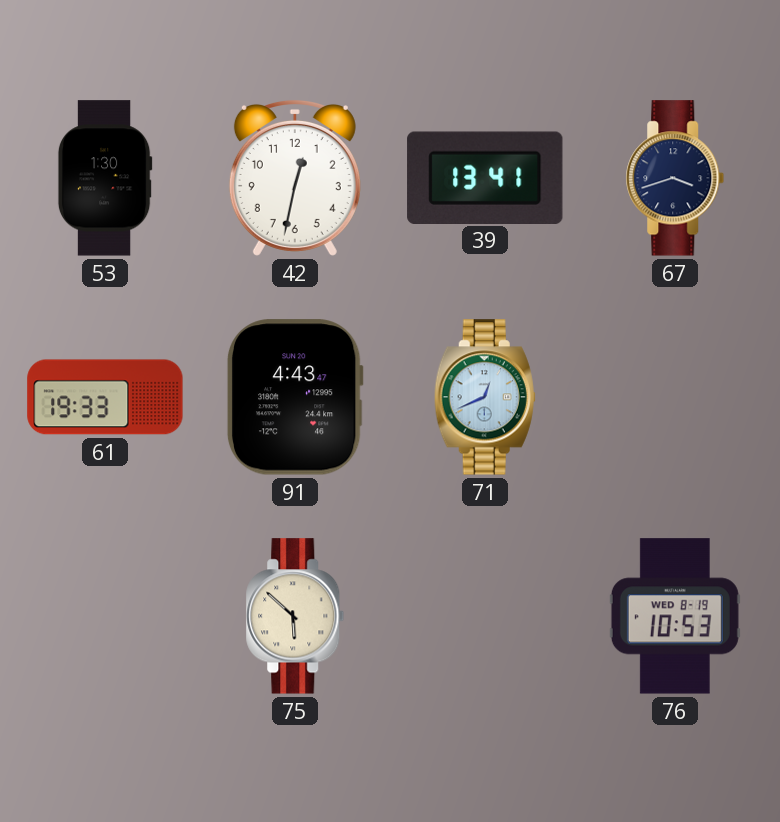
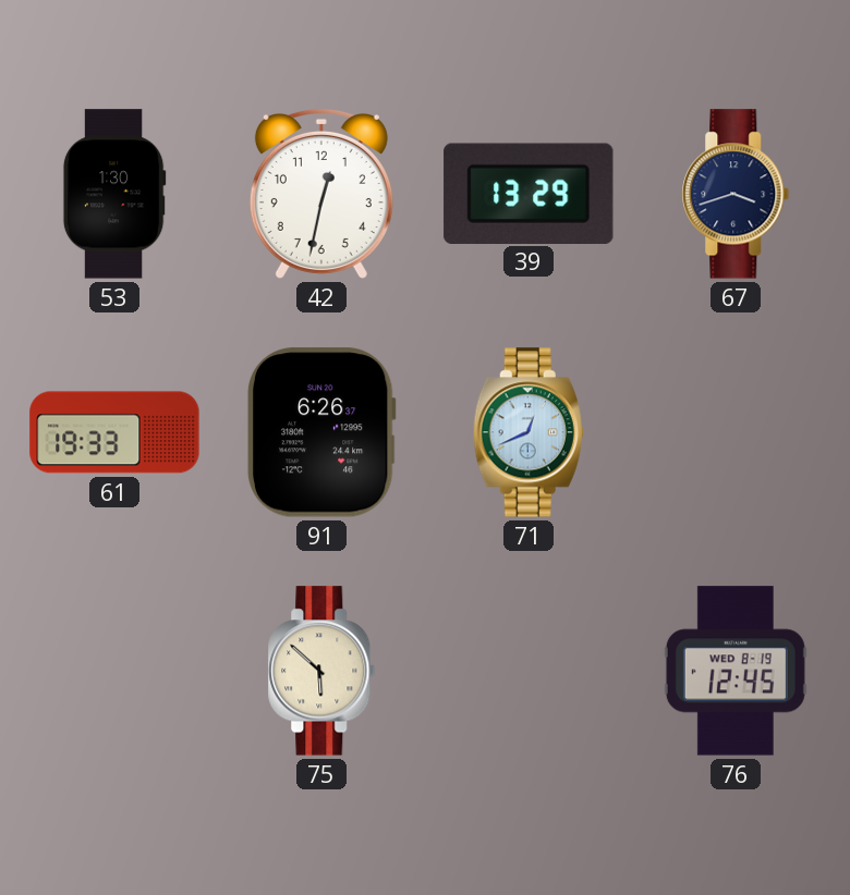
39: 13:41 -> 13:29
91: 4:43 -> 6:26
76: 10:53 -> 12:45
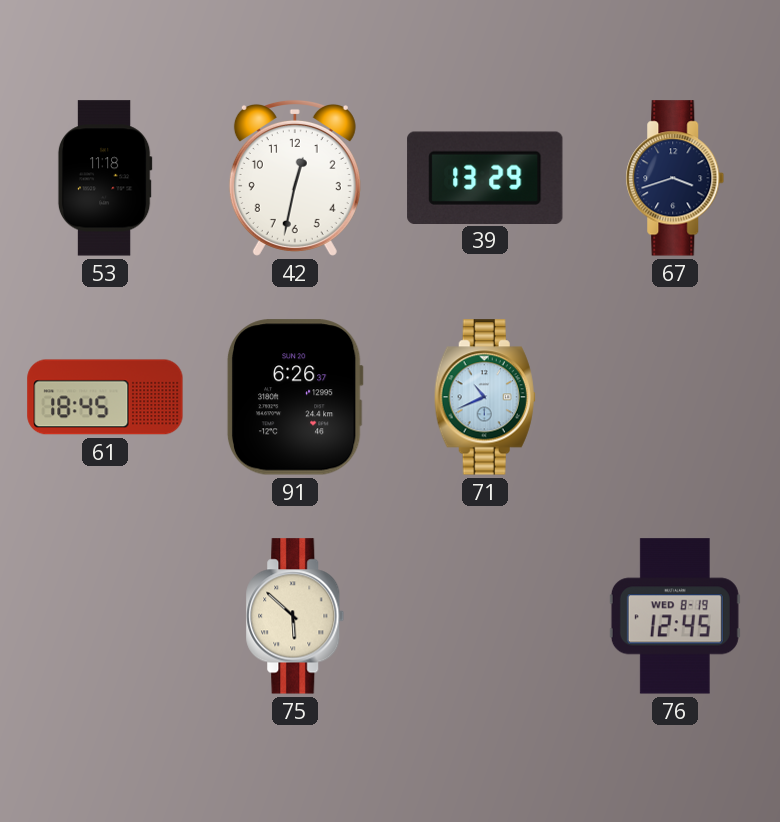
53: 1:30 -> 11:18
61: 19:33 -> 18:45
71: 12:41 -> 10:41
